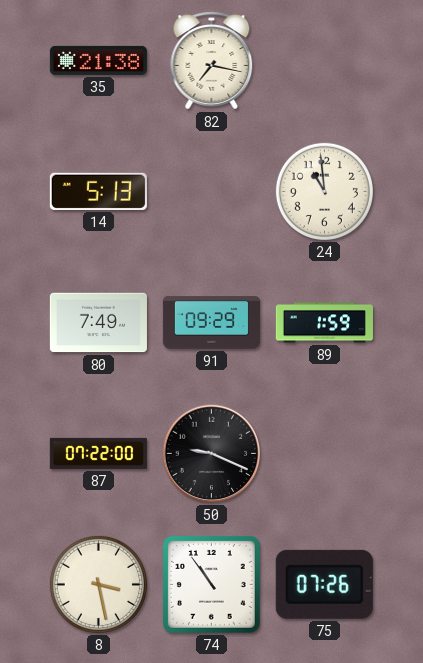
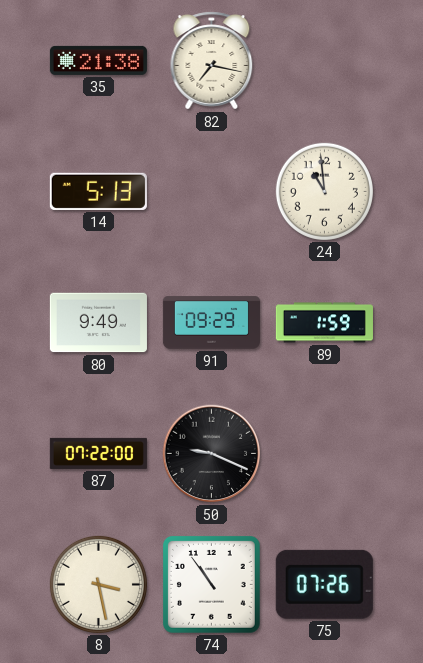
80: 7:49 -> 9:49
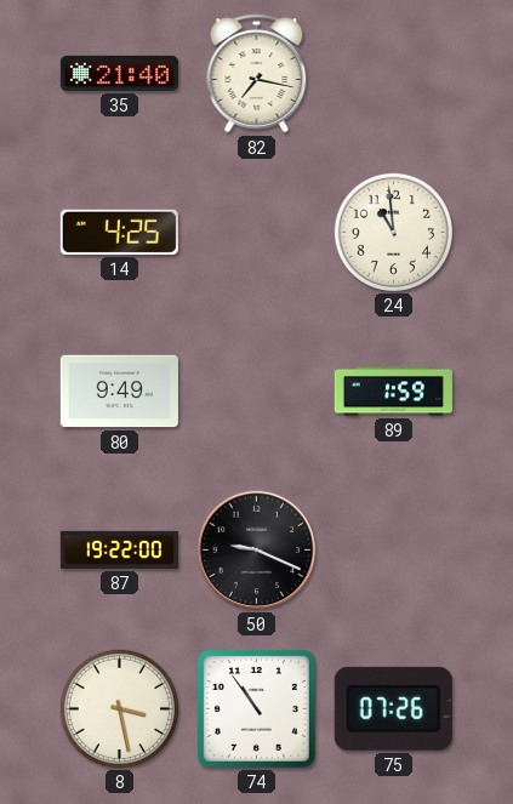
35: 21:38 -> 21:40
14: 5:13 -> 4:25
91: 09:29 -> none
87: 07:22 -> 19:22
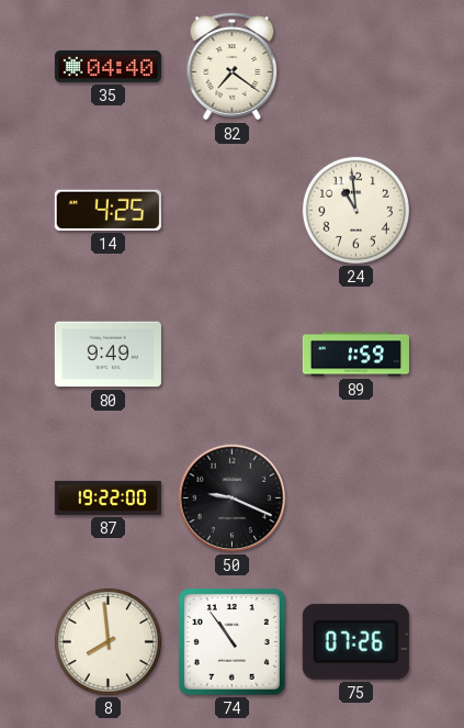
35: 21:40 -> 04:40
82: 7:17 -> 7:21
8: 3:28 -> 7:59
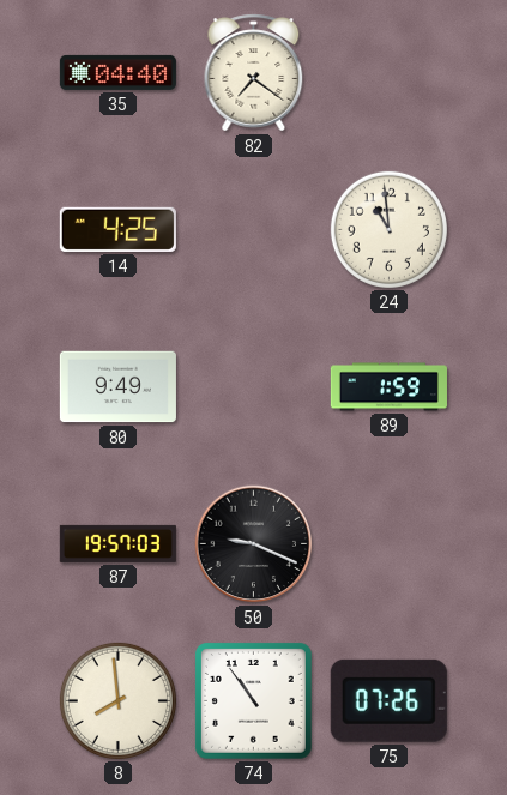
87: 19:22 -> 19:57
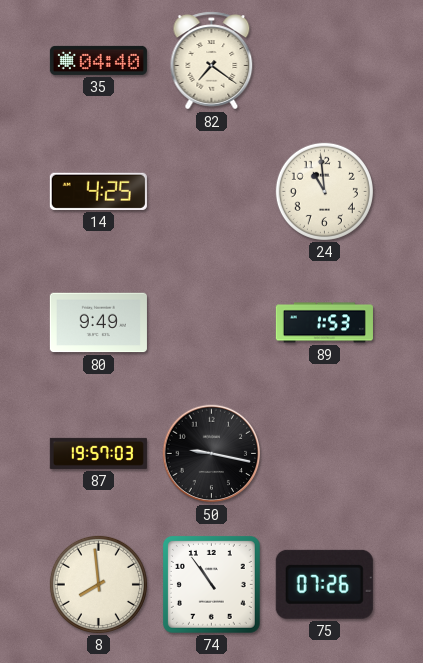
89: 1:59 -> 1:53
50: 9:19 -> 9:17
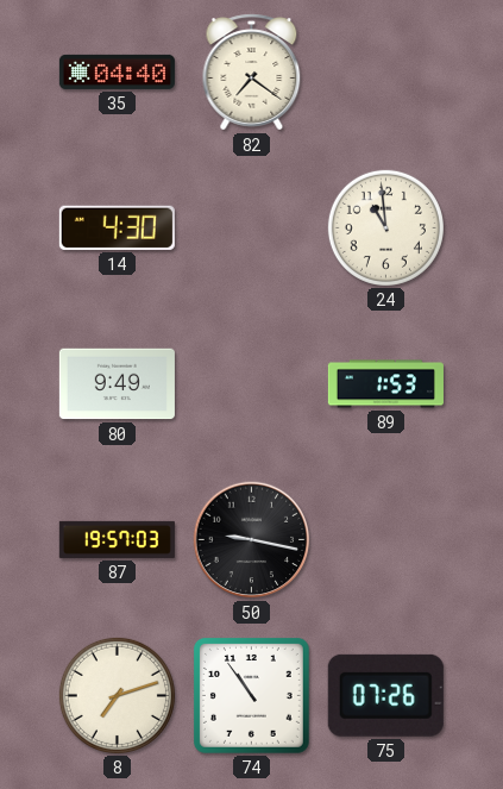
14: 4:25 -> 4:30
8: 7:59 -> 7:12
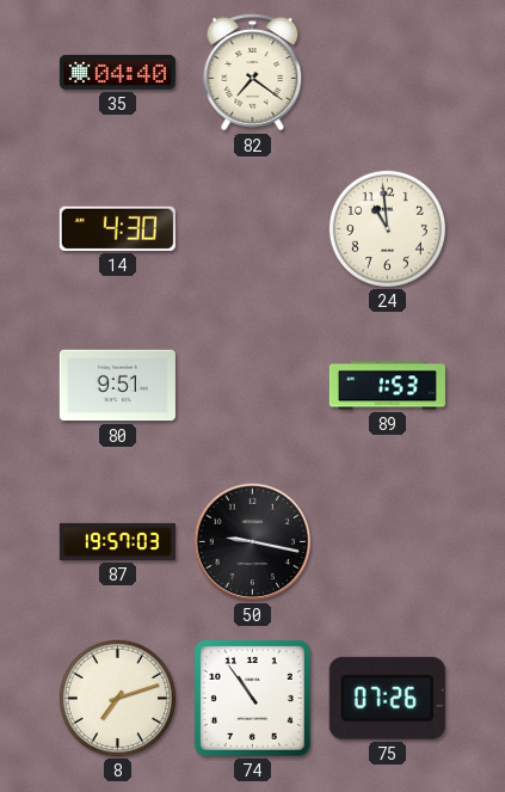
80: 9:49 -> 9:51
